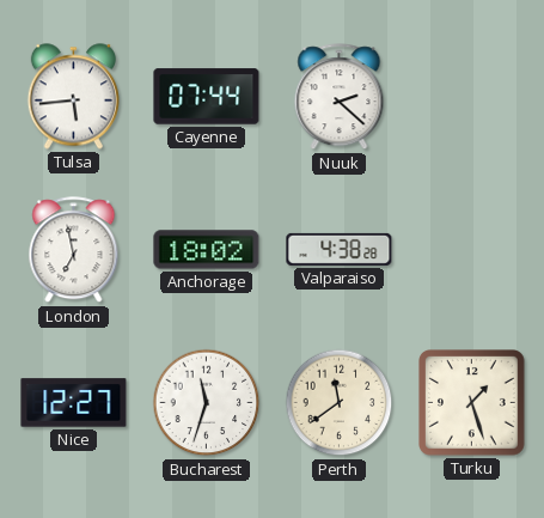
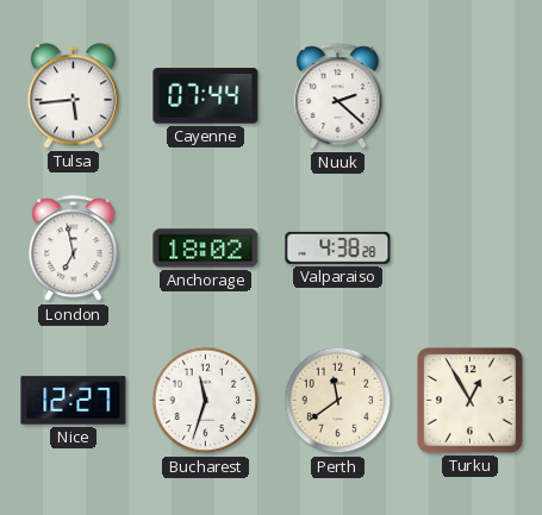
Turku: 1:27 -> 12:55
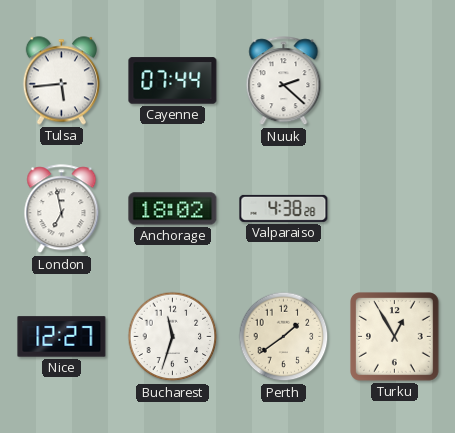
Perth: 11:39 -> 1:39
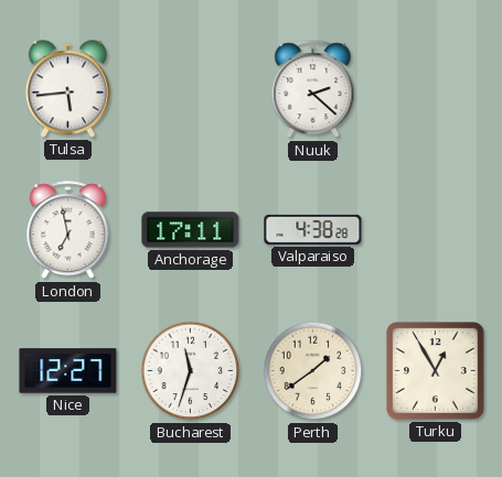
Cayenne: 07:44 -> none
Anchorage: 18:02 -> 17:11
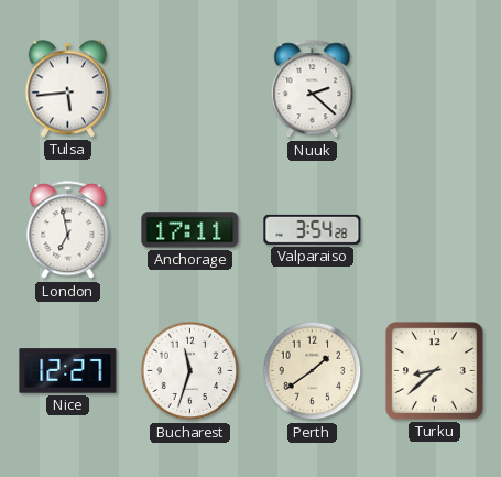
Valparaiso: 4:38 -> 3:54
Turku: 12:55 -> 8:38
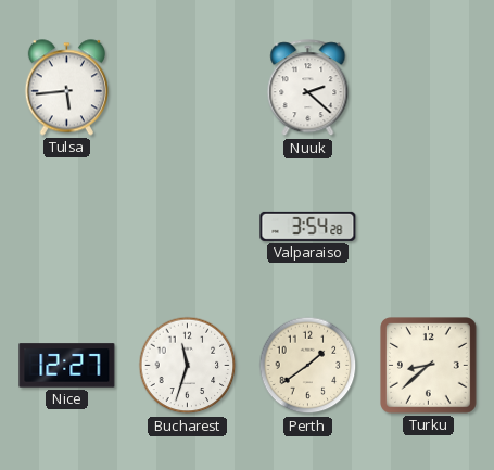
London: 6:58 -> none
Anchorage: 17:11 -> none
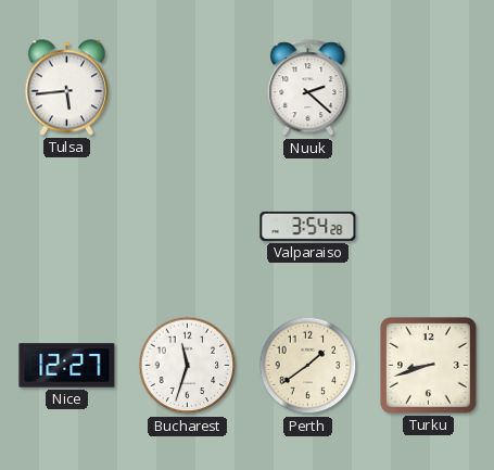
Turku: 8:38 -> 8:42
